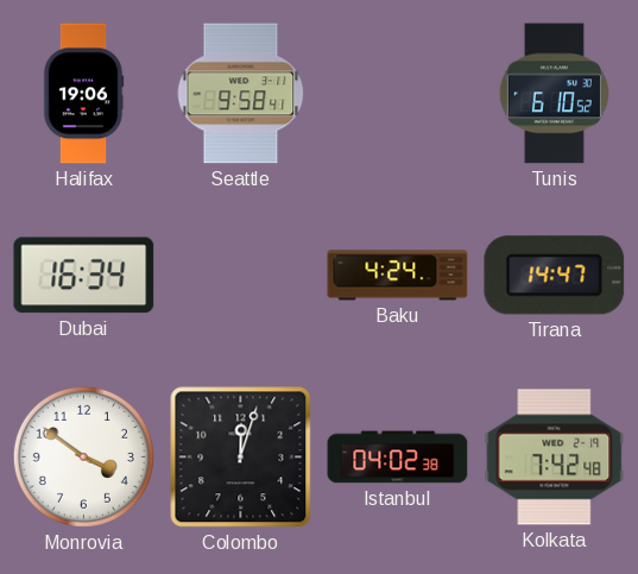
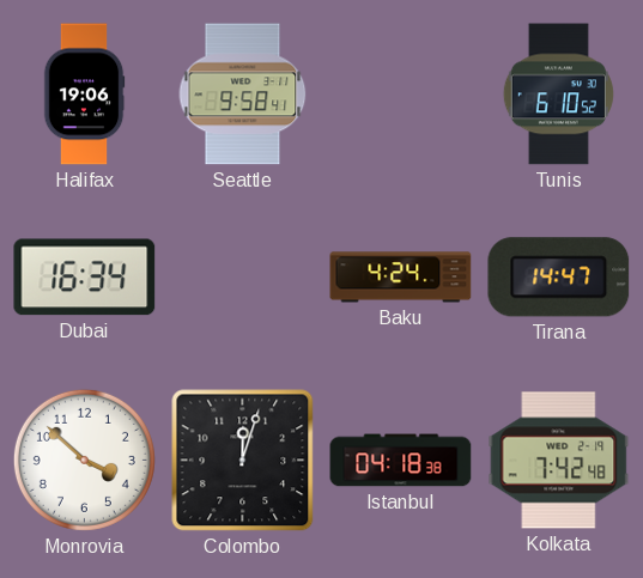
Monrovia: 3:51 -> 3:52
Istanbul: 04:02 -> 04:18
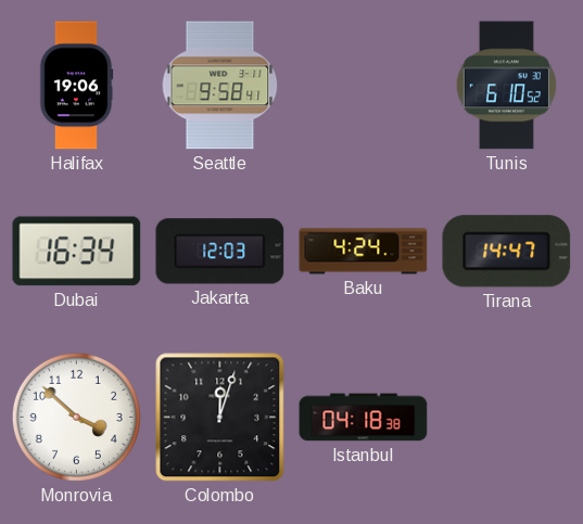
Jakarta: none -> 12:03
Kolkata: 7:42 -> none
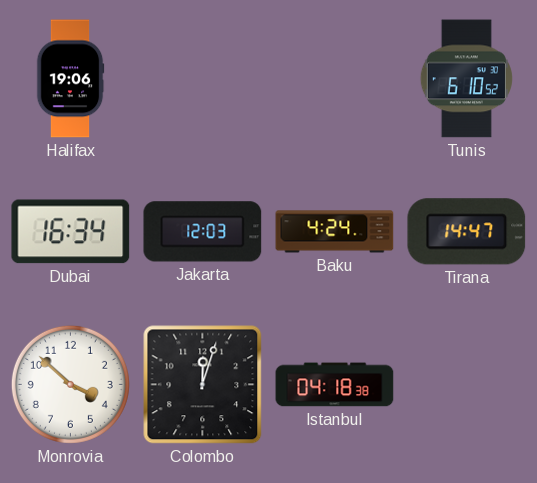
Seattle: 9:58 -> none
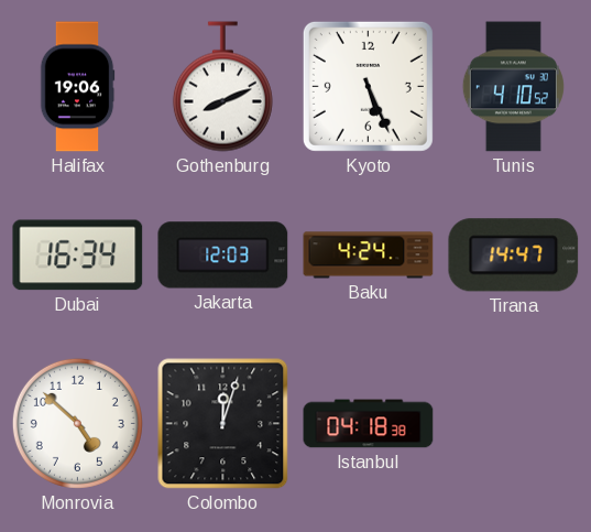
Gothenburg: none -> 8:11
Kyoto: none -> 5:26
Tunis: 6:10 -> 4:10
Monrovia: 3:52 -> 4:52
